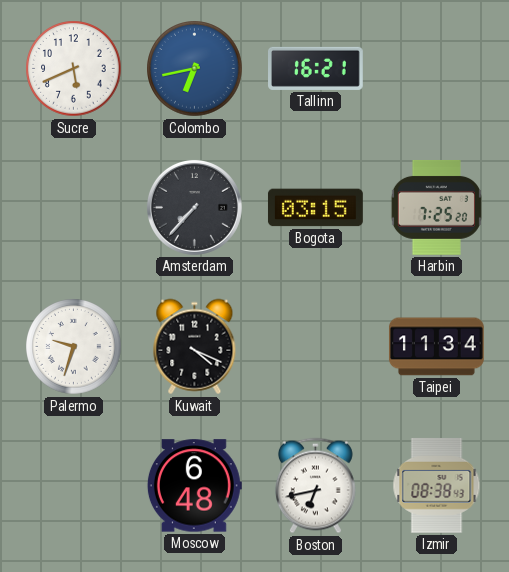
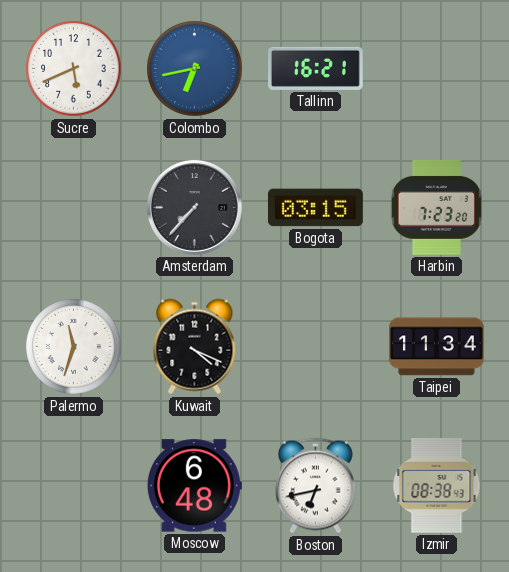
Harbin: 7:25 -> 7:23
Palermo: 9:33 -> 11:33
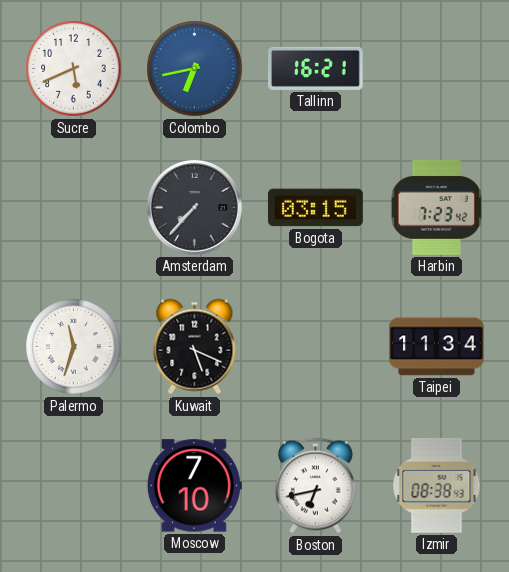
Harbin: 7:23:20 -> 7:23:42
Kuwait: 4:19 -> 5:19
Moscow: 6:48 -> 7:10
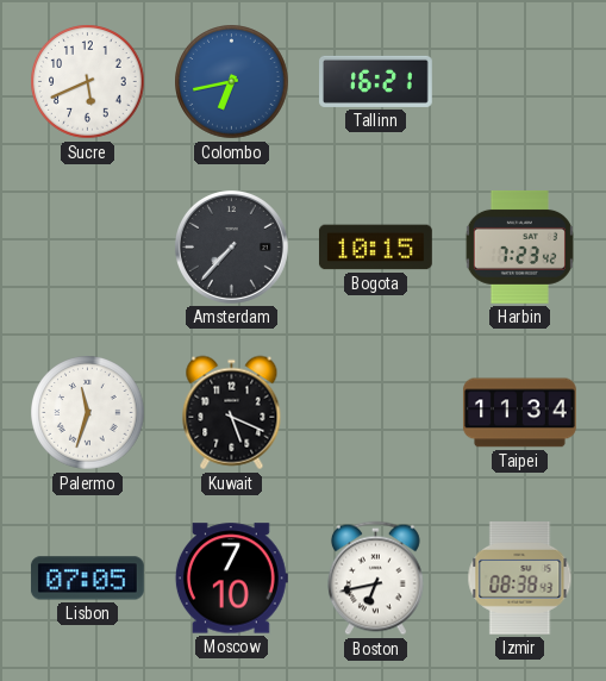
Bogota: 03:15 -> 10:15
Lisbon: none -> 07:05
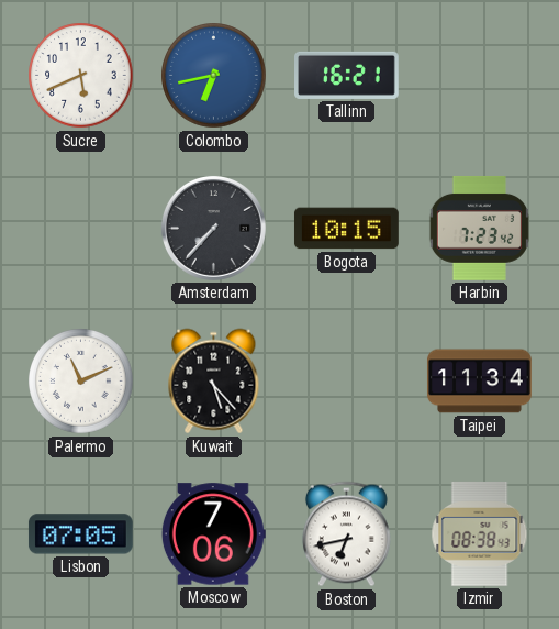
Palermo: 11:33 -> 11:11
Kuwait: 5:19 -> 5:23
Moscow: 7:10 -> 7:06
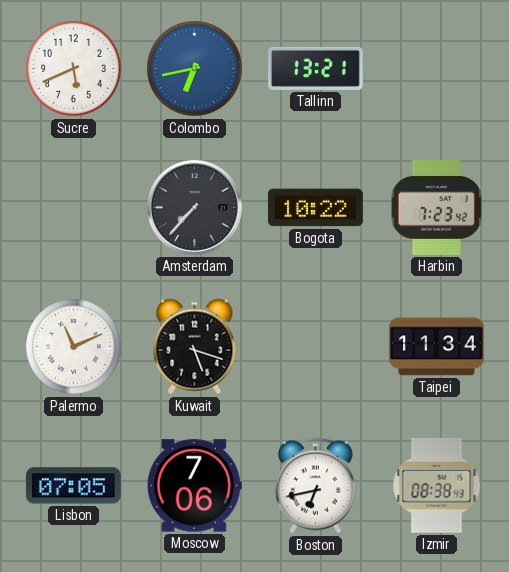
Tallinn: 16:21 -> 13:21
Bogota: 10:15 -> 10:22
Kuwait: 5:23 -> 5:18
